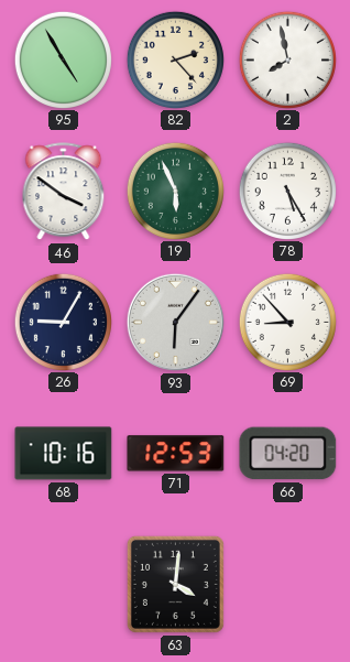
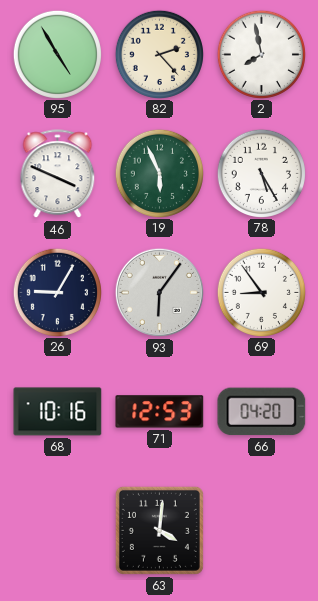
46: 3:51 -> 3:49
69: 8:53 -> 8:54
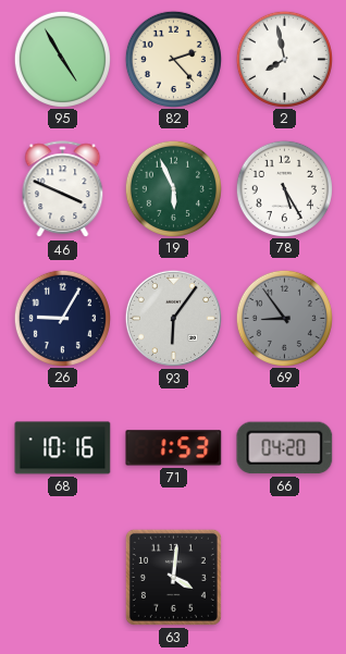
69 dial: white -> grey
71: 12:53 -> 1:53
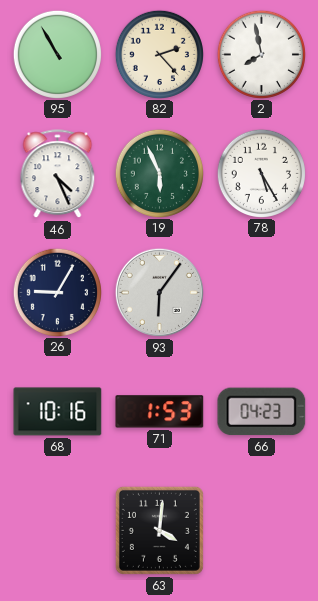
95: 4:55 -> 10:55
46: 3:49 -> 4:26
69: 8:54 -> none
66: 04:20 -> 04:23
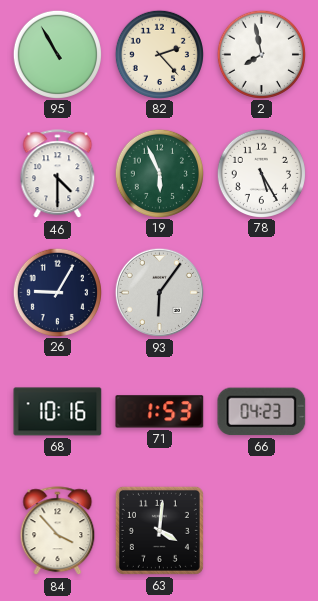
46: 4:26 -> 4:30
84: none -> 3:53
